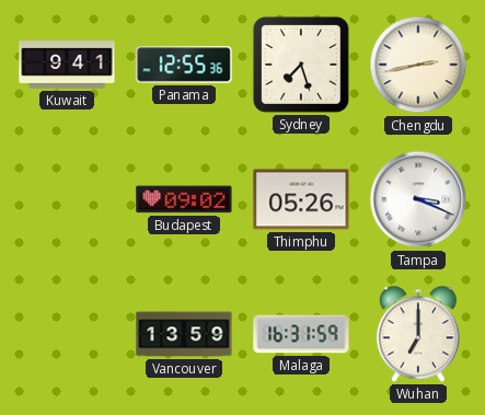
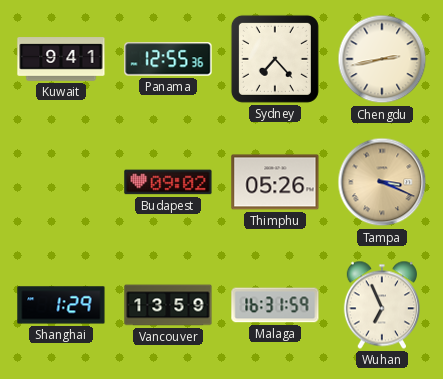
Sydney: 7:27 -> 7:23
Tampa dial: white -> champagne
Shanghai: none -> 1:29
Wuhan: 7:00 -> 6:56
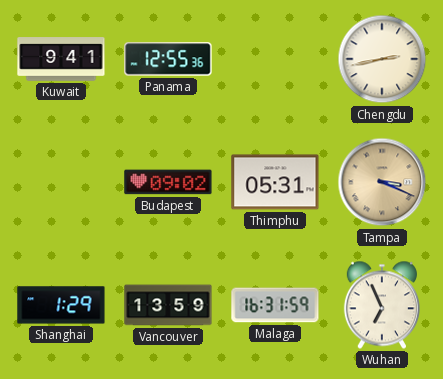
Sydney: 7:23 -> none
Thimphu: 05:26 -> 05:31
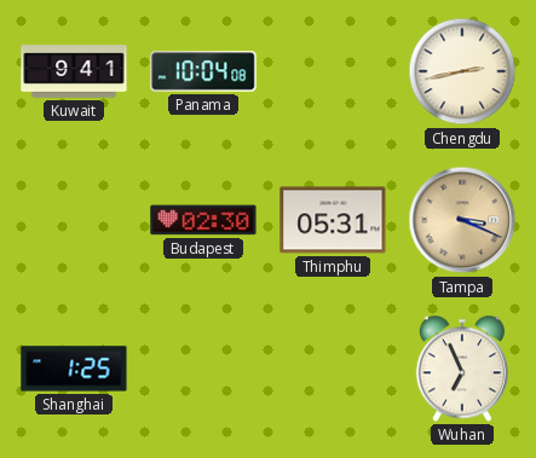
Panama: 12:55 -> 10:04
Budapest: 09:02 -> 02:30
Shanghai: 1:29 -> 1:25
Vancouver: 13:59 -> none
Malaga: 16:31 -> none
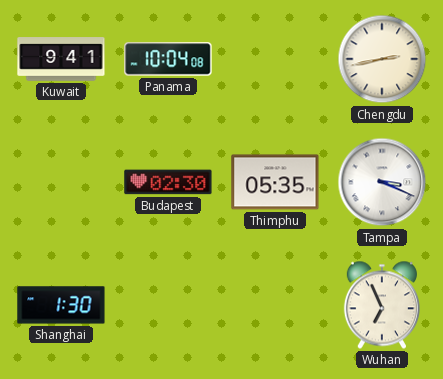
Thimphu: 05:31 -> 05:35
Tampa dial: champagne -> white
Shanghai: 1:25 -> 1:30
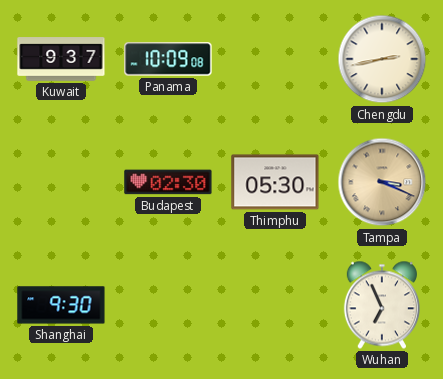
Kuwait: 9:41 -> 9:37
Panama: 10:04 -> 10:09
Thimphu: 05:35 -> 05:30
Tampa dial: white -> champagne
Shanghai: 1:30 -> 9:30
